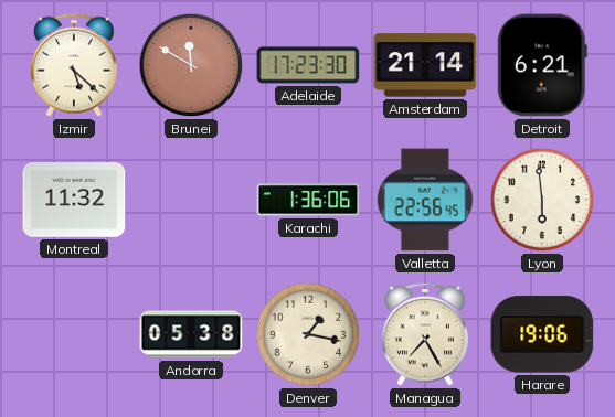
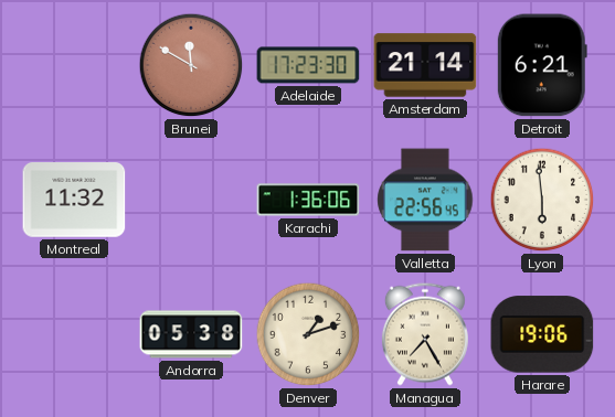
Izmir: 5:22 -> none
Denver: 1:17 -> 1:12
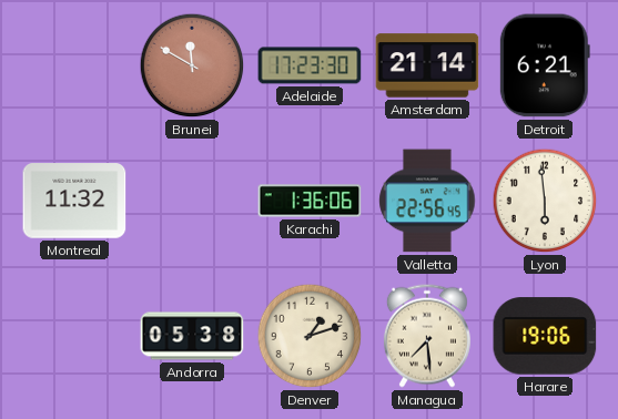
Managua: 7:25 -> 7:29
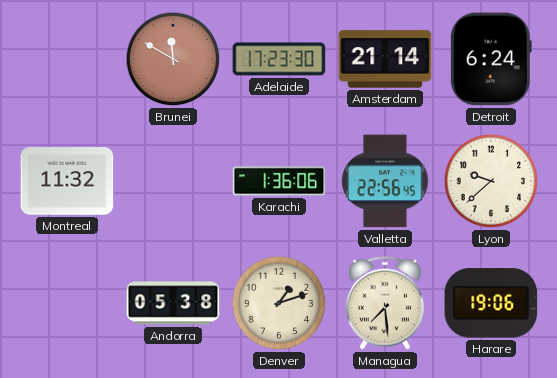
Detroit: 6:21 -> 6:24
Lyon: 5:59 -> 9:38
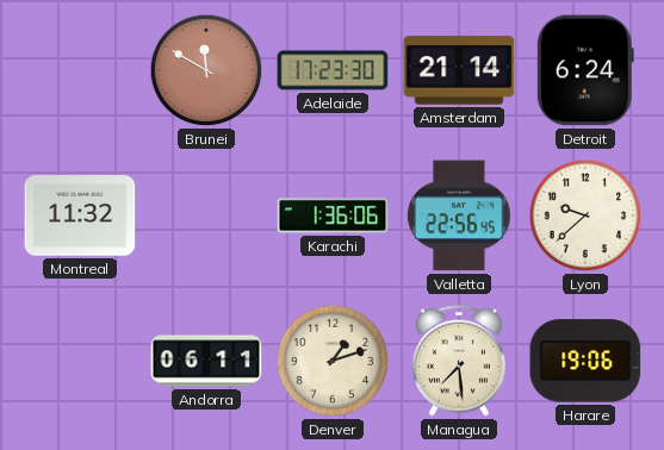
Andorra: 05:38 -> 06:11
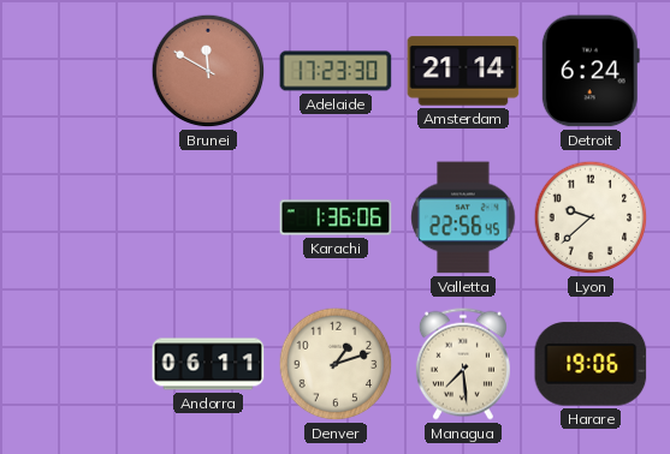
Montreal: 11:32 -> none
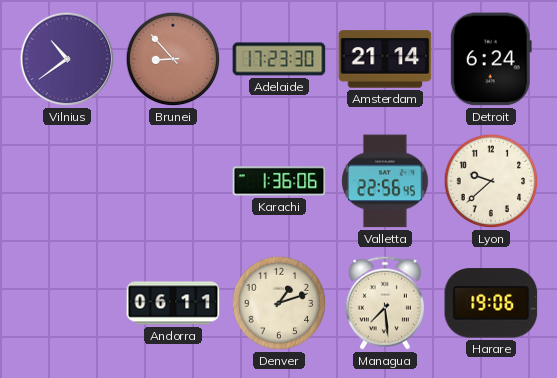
Vilnius: none -> 10:39
Brunei: 11:50 -> 8:53
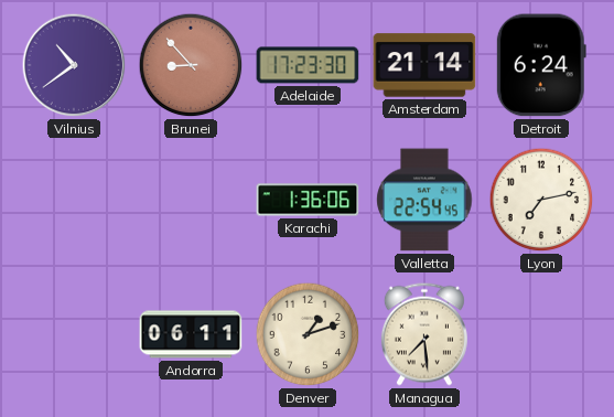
Valletta: 22:56 -> 22:54
Lyon: 9:38 -> 7:13
Harare: 19:06 -> none
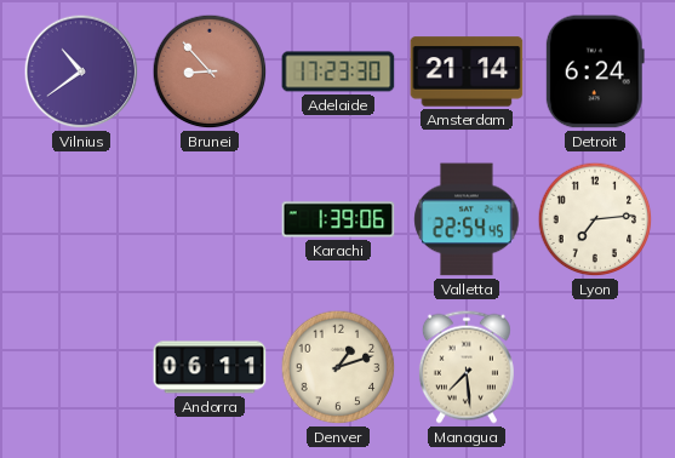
Karachi: 1:36 -> 1:39
Lyon: 7:13 -> 7:14
